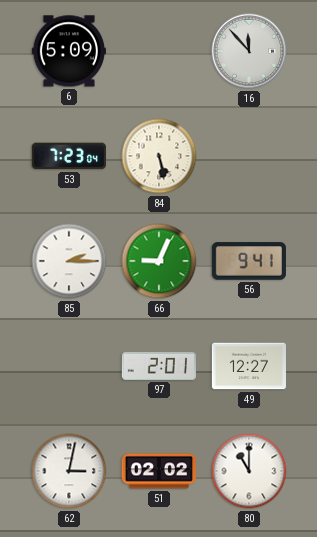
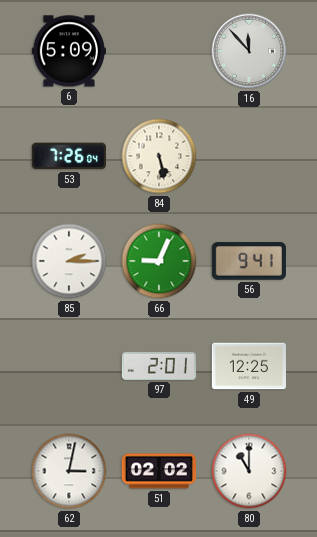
53: 7:23 -> 7:26
49: 12:27 -> 12:25
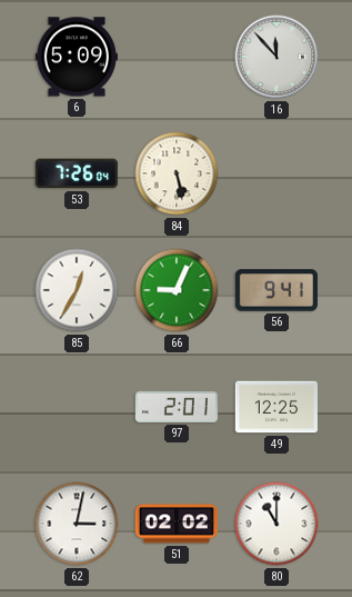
85: 2:15 -> 12:35
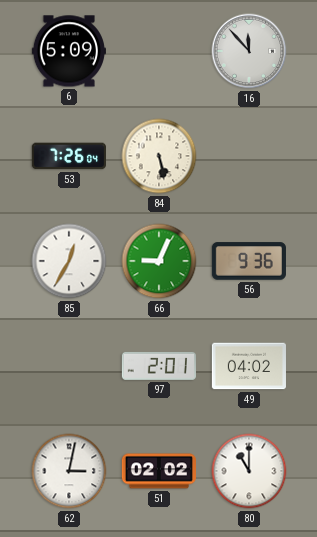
56: 9:41 -> 9:36
49: 12:25 -> 04:02
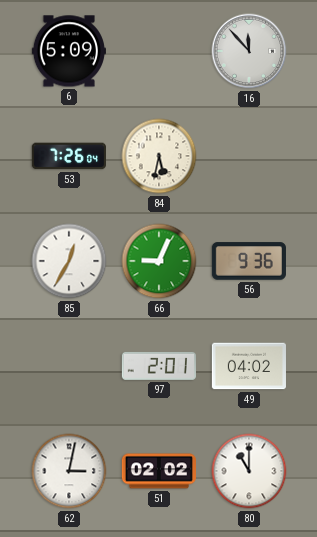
84: 5:28 -> 5:32
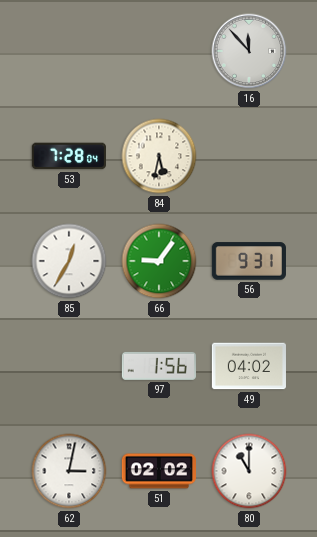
6: 5:09 -> none
53: 7:26 -> 7:28
66: 9:04 -> 9:06
56: 9:36 -> 9:31
97: 2:01 -> 1:56
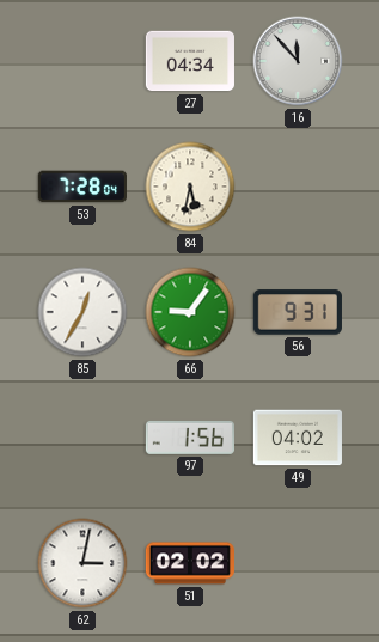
27: none -> 04:34
80: 11:00 -> none
